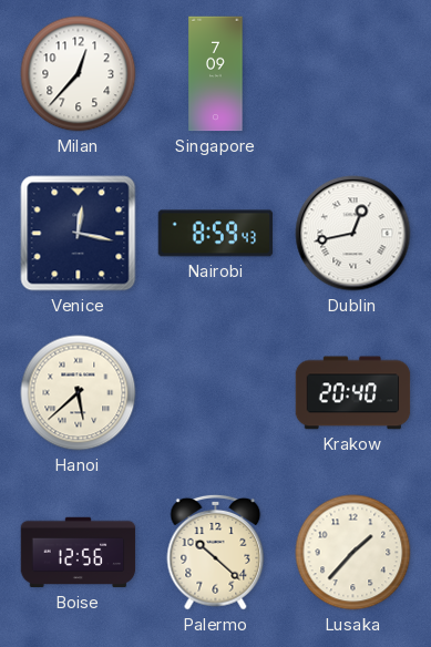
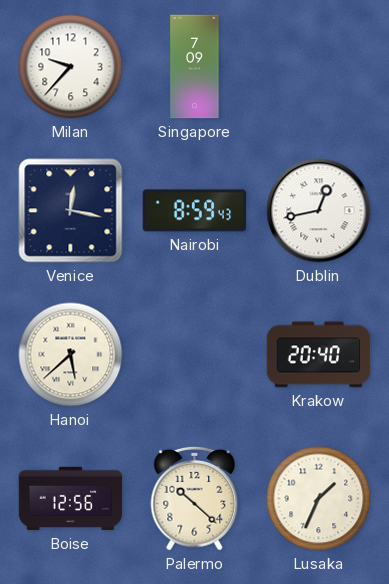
Milan: 12:37 -> 9:37
Lusaka: 1:37 -> 1:34
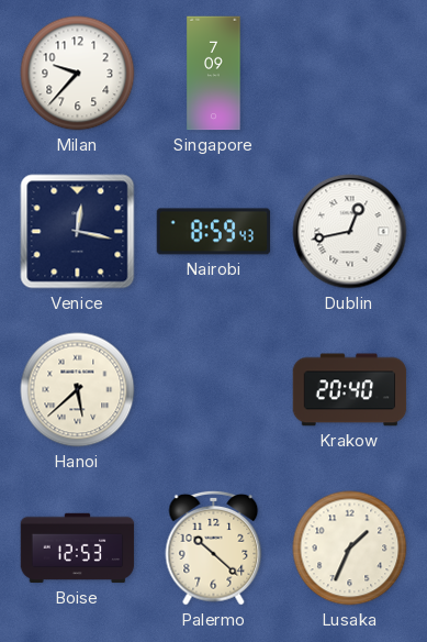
Boise: 12:56 -> 12:53
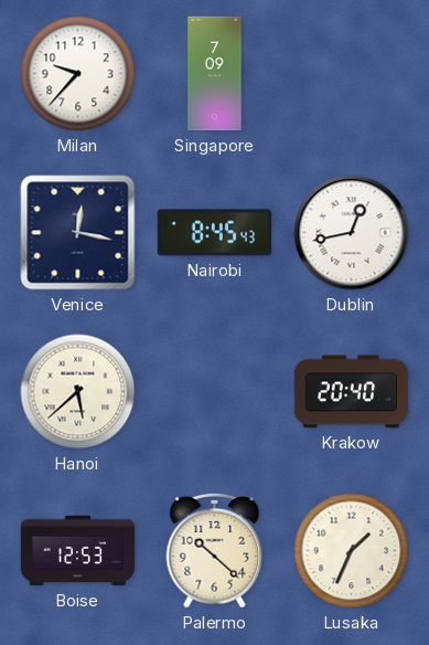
Nairobi: 8:59 -> 8:45
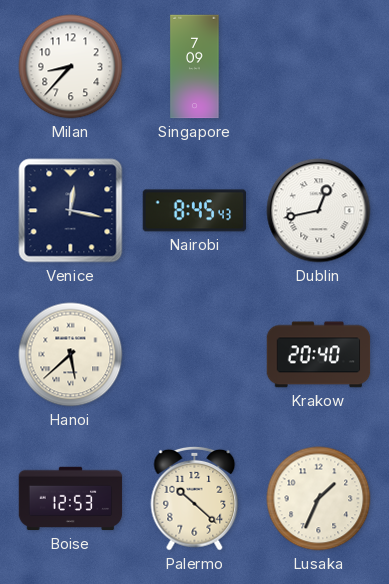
Milan: 9:37 -> 8:37
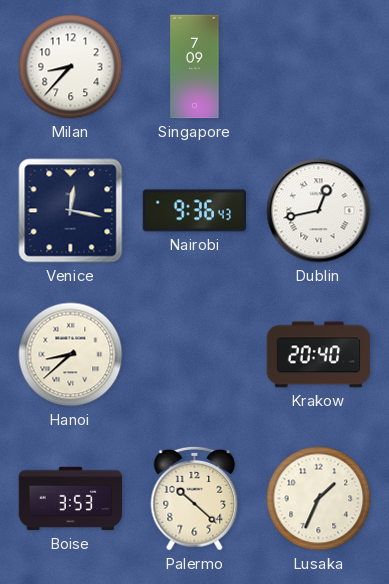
Nairobi: 8:45 -> 9:36
Hanoi: 5:38 -> 8:38
Boise: 12:53 -> 3:53
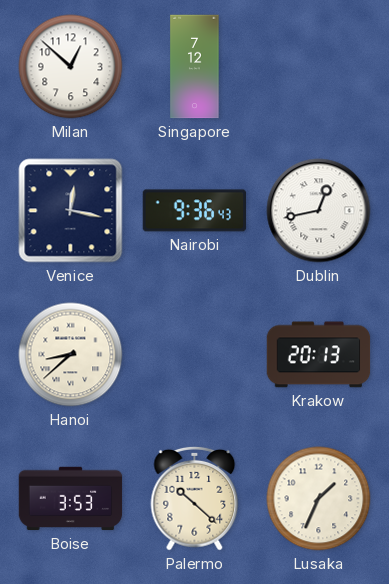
Milan: 8:37 -> 12:52
Singapore: 7:09 -> 7:12
Krakow: 20:40 -> 20:13
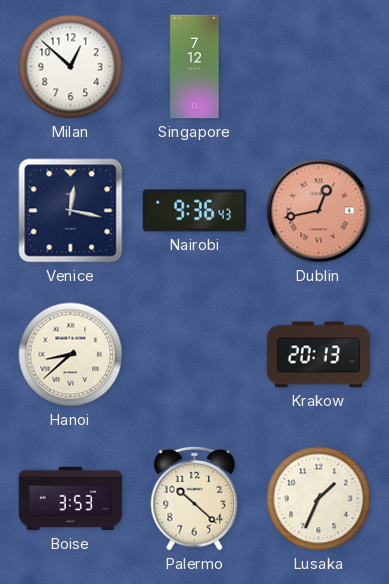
Dublin dial: white -> salmon
